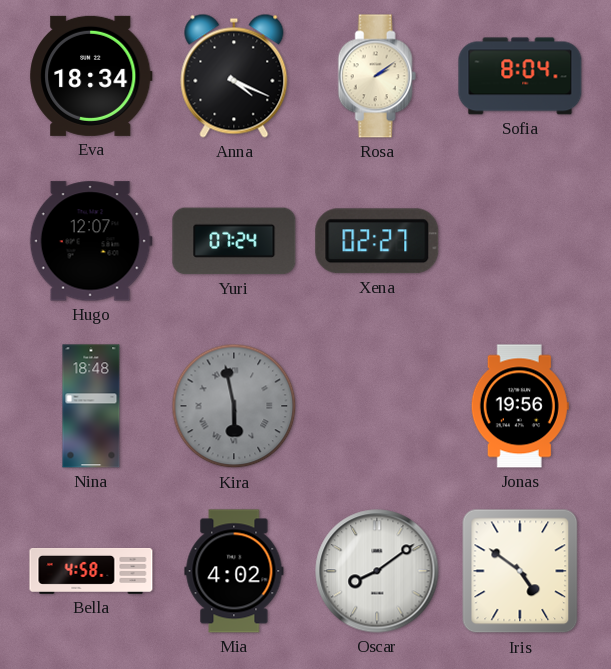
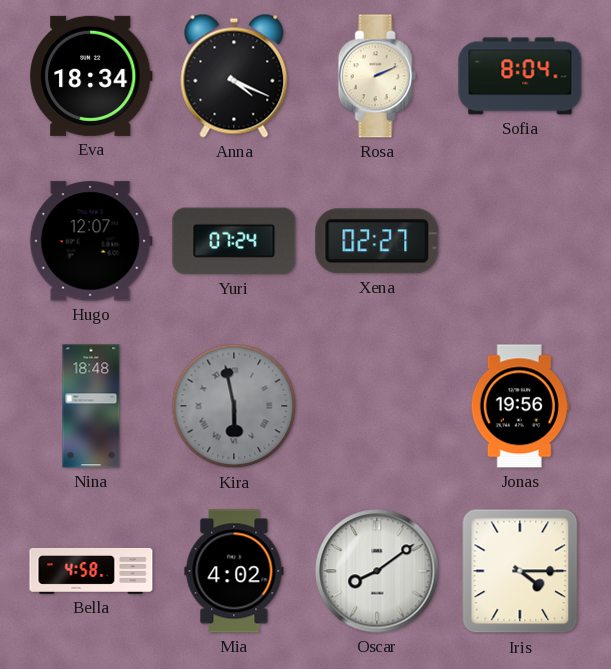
Rosa: 2:09 -> 2:11
Iris: 4:51 -> 4:15
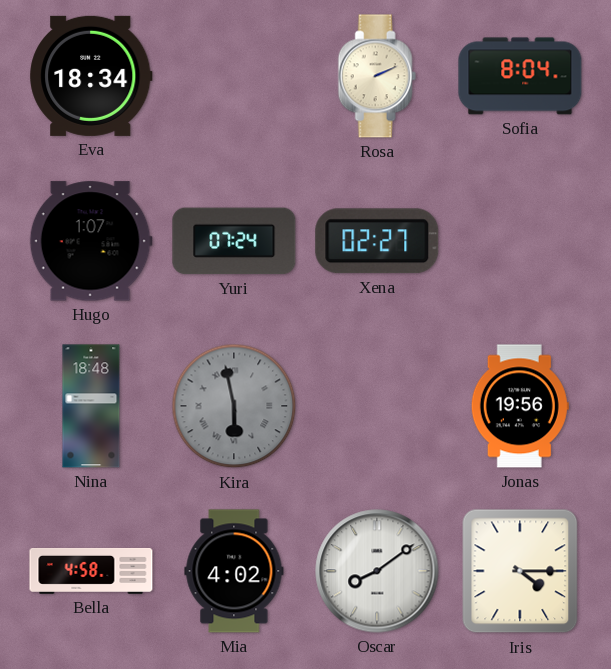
Anna: 4:19 -> none
Hugo: 12:07 -> 1:07
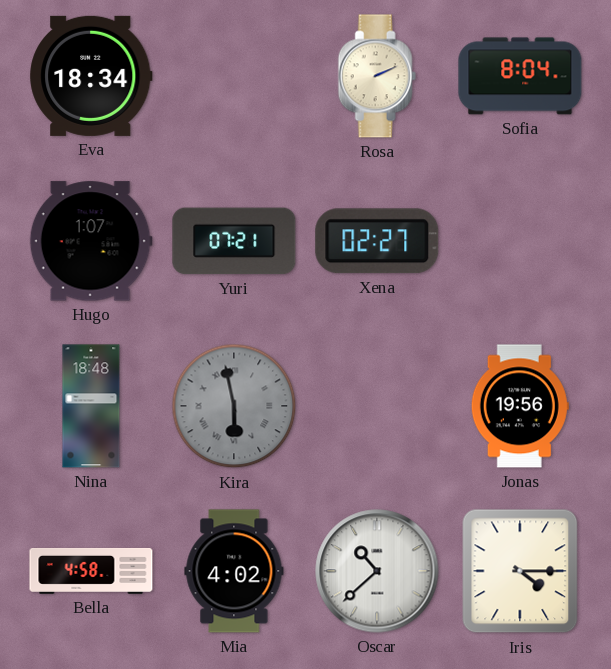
Yuri: 07:24 -> 07:21
Oscar: 8:09 -> 10:38
